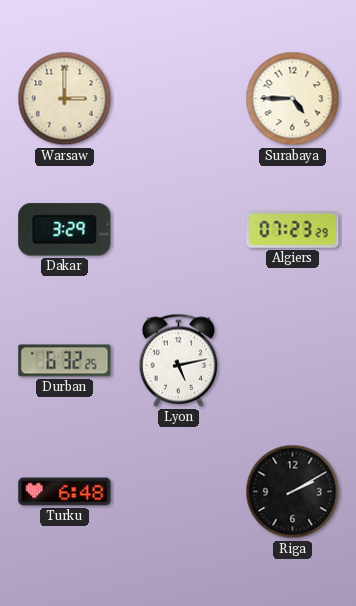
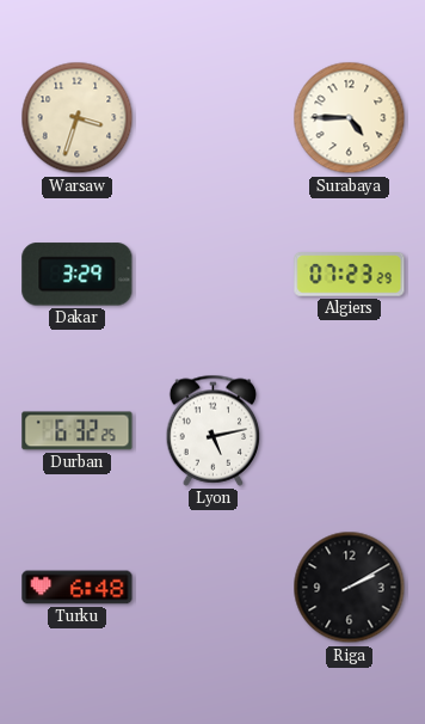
Warsaw: 3:00 -> 3:33
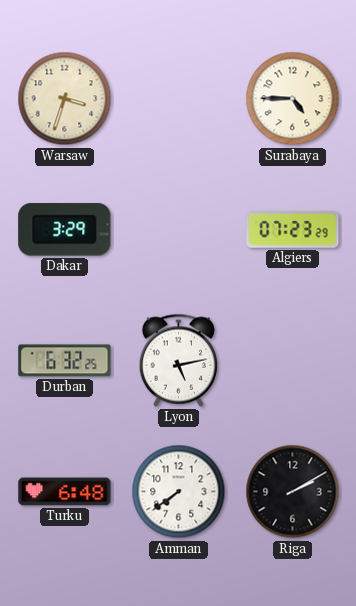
Amman: none -> 7:39
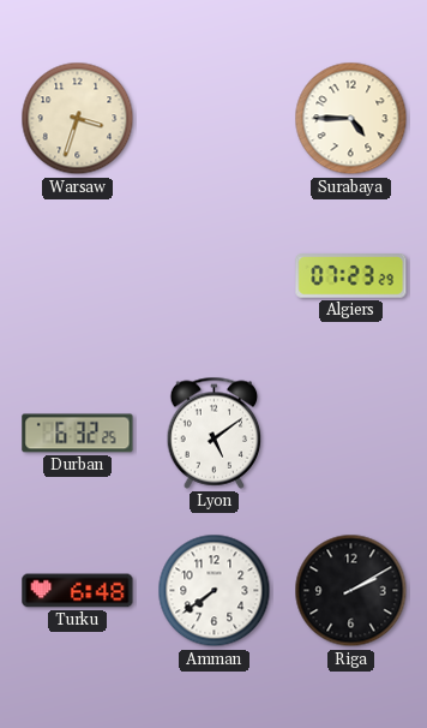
Dakar: 3:29 -> none
Lyon: 5:13 -> 5:09
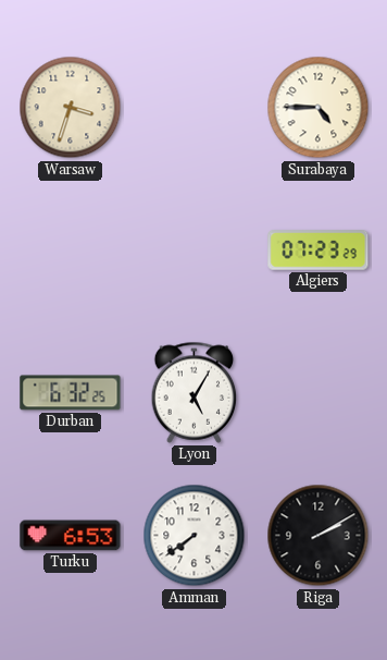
Lyon: 5:09 -> 5:05
Turku: 6:48 -> 6:53
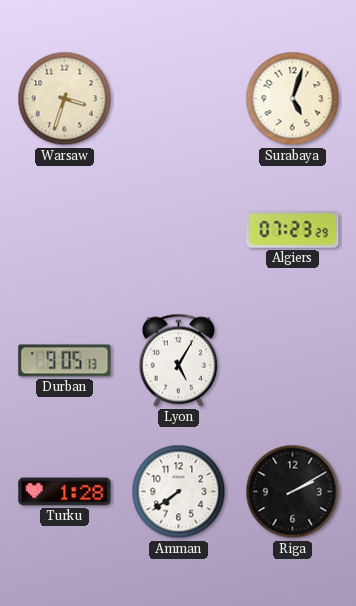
Surabaya: 4:45 -> 5:03
Durban: 6:32 -> 9:05
Turku: 6:53 -> 1:28
